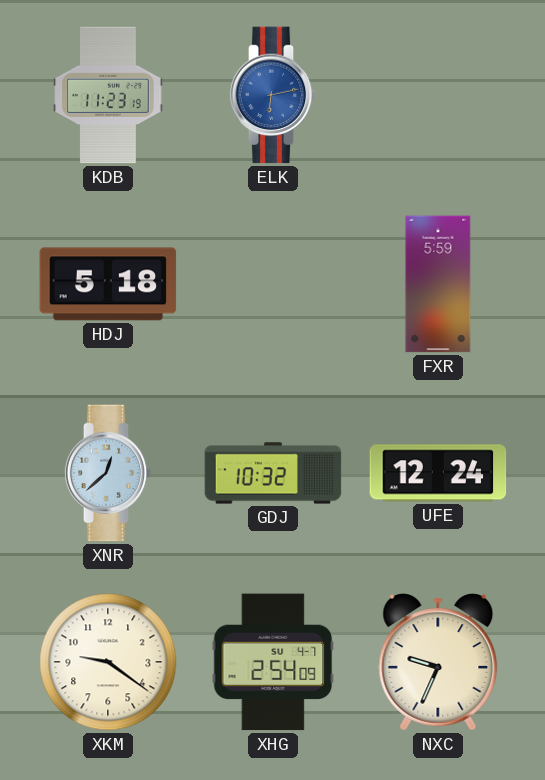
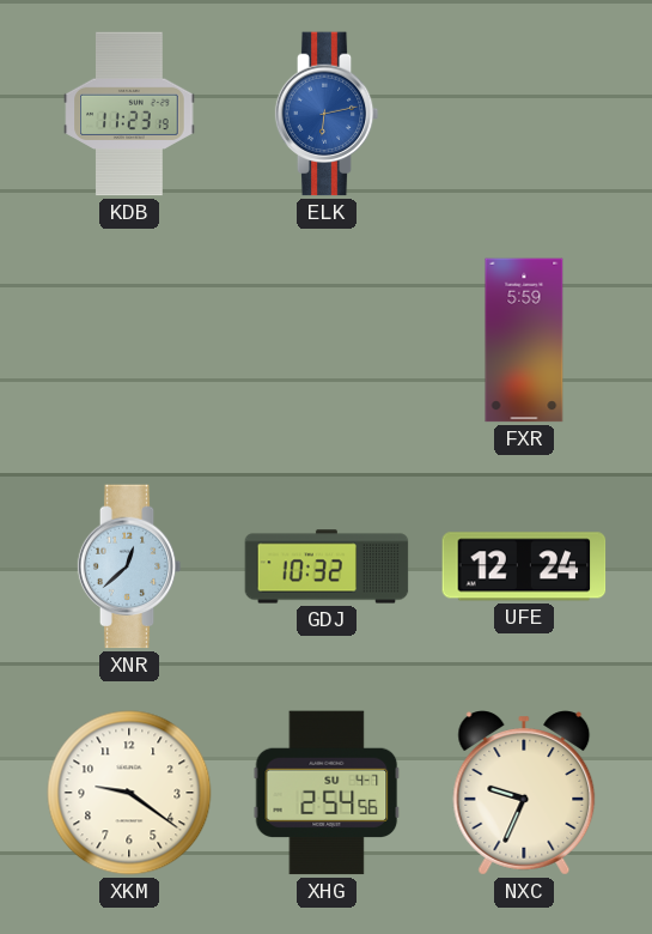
HDJ: 5:18 -> none
XHG: 2:54:09 -> 2:54:56
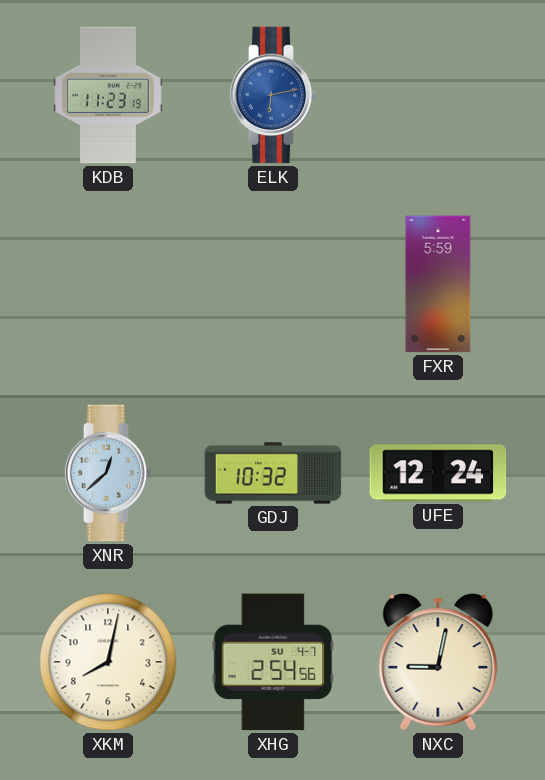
XKM: 9:21 -> 8:02
NXC: 9:34 -> 9:02
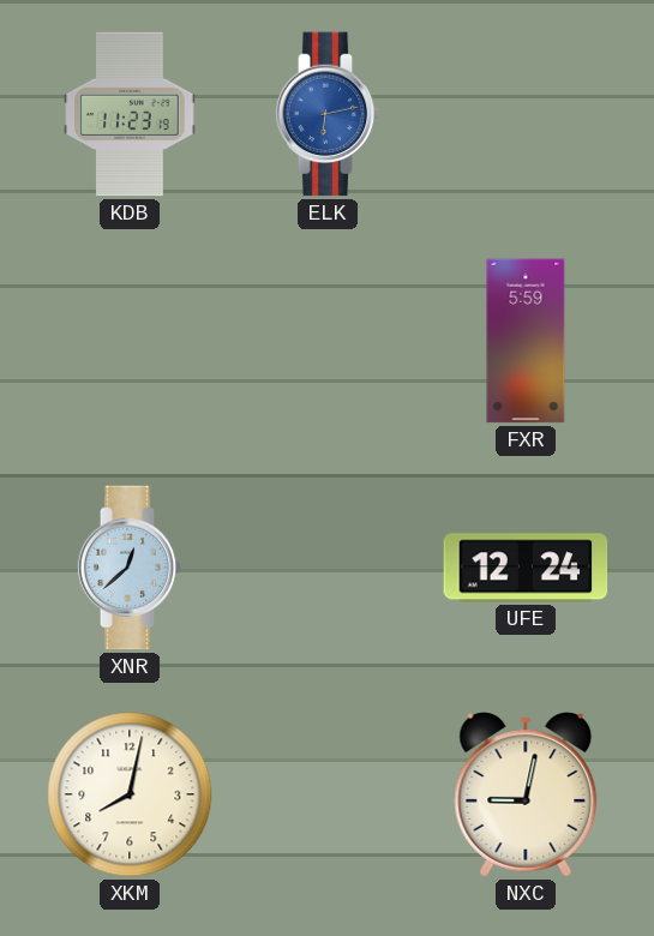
GDJ: 10:32 -> none
XHG: 2:54 -> none
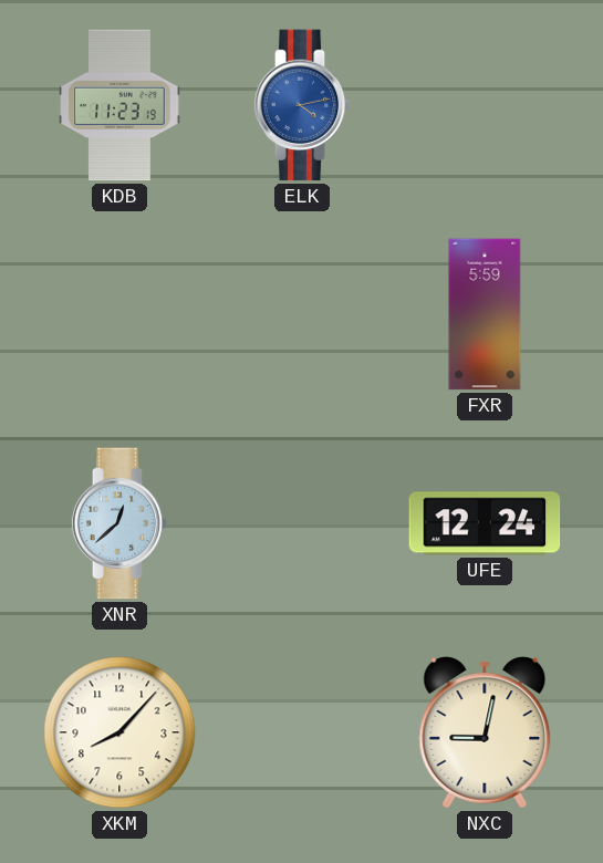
ELK: 6:13 -> 4:13
XKM: 8:02 -> 8:07
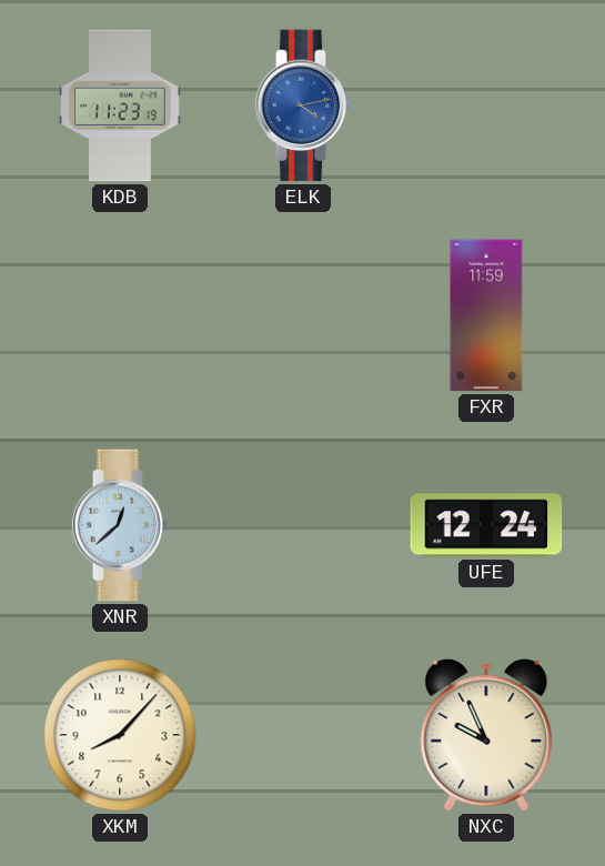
FXR: 5:59 -> 11:59
NXC: 9:02 -> 9:56
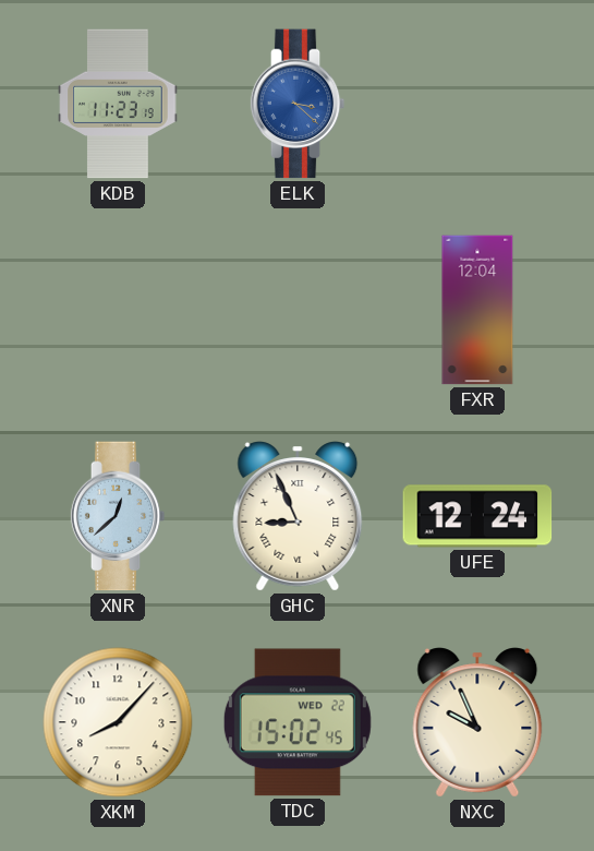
ELK: 4:13 -> 3:22
FXR: 11:59 -> 12:04
GHC: none -> 8:56
TDC: none -> 15:02
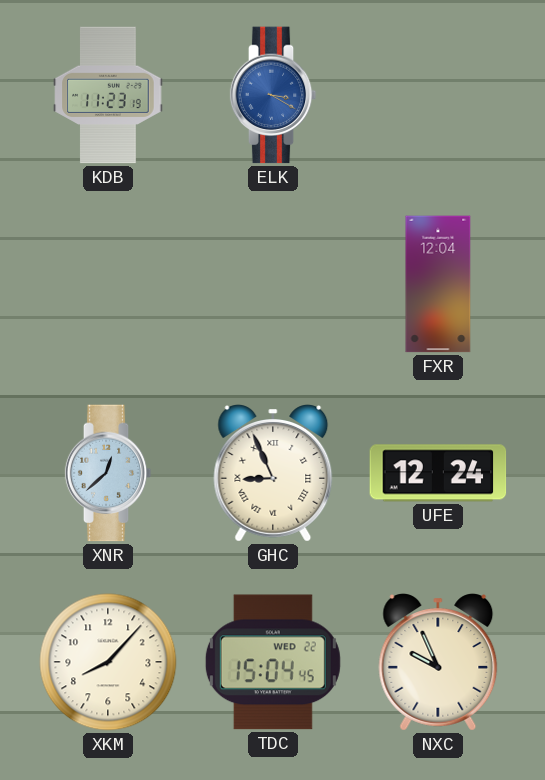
ELK: 3:22 -> 3:20
TDC: 15:02 -> 15:04
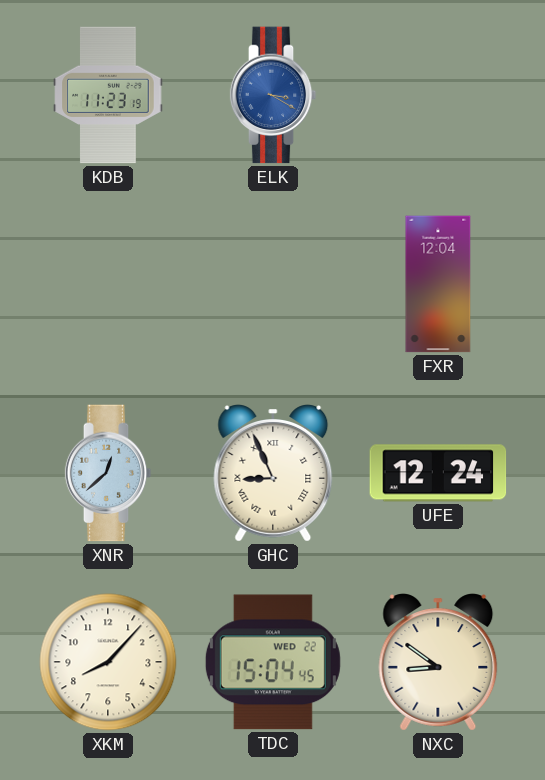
NXC: 9:56 -> 8:51
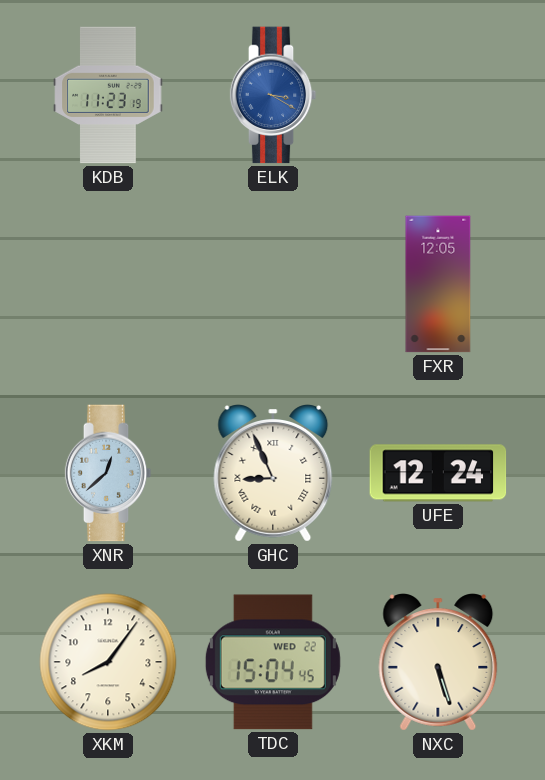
FXR: 12:04 -> 12:05
XKM: 8:07 -> 8:06
NXC: 8:51 -> 5:27
